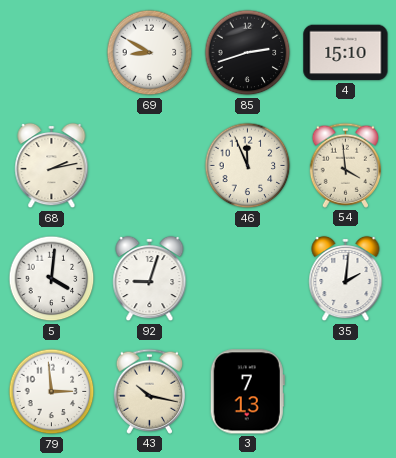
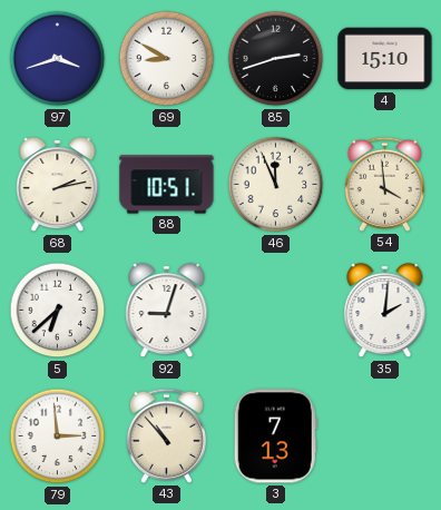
97: none -> 3:42
88: none -> 10:51
5: 4:01 -> 6:38
43: 10:17 -> 10:53
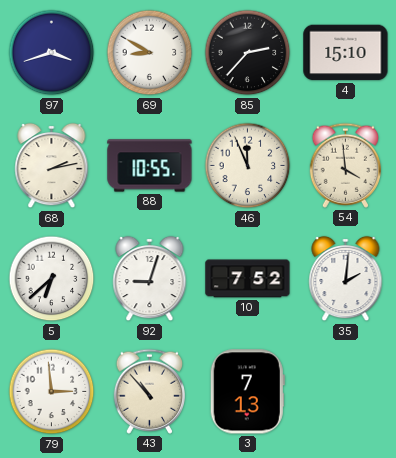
85: 2:42 -> 2:37
88: 10:51 -> 10:55
10: none -> 7:52
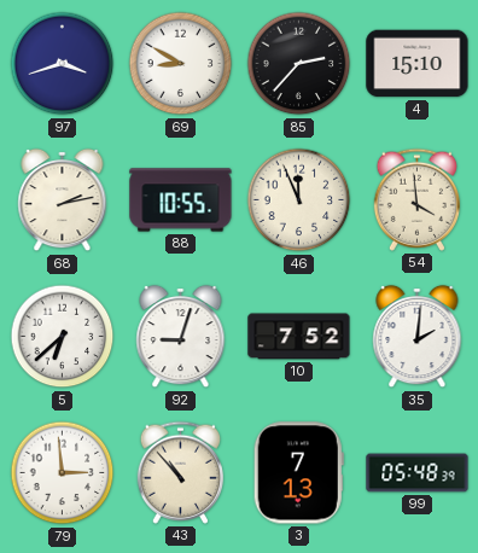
99: none -> 05:48
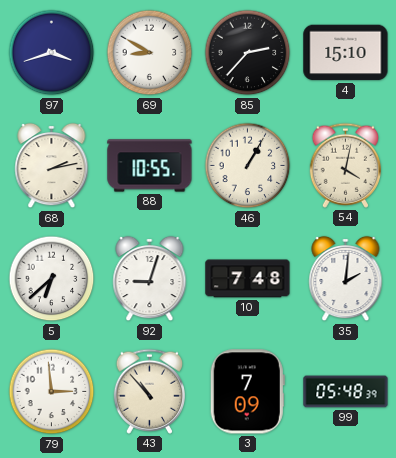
46: 11:56 -> 1:05
54: 3:59 -> 4:02
10: 7:52 -> 7:48
3: 7:13 -> 7:09
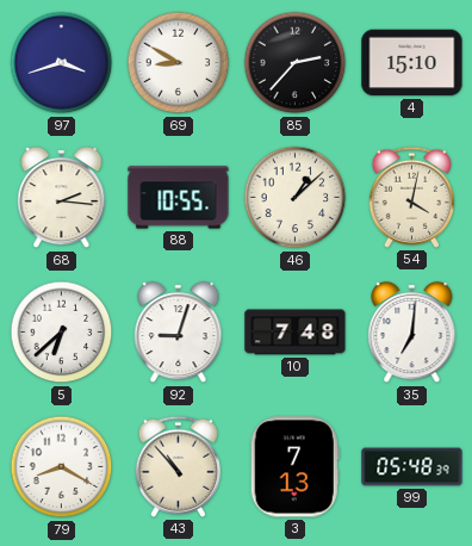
68: 2:13 -> 2:16
46: 1:05 -> 1:08
35: 2:01 -> 7:01
79: 2:59 -> 8:20
3: 7:09 -> 7:13
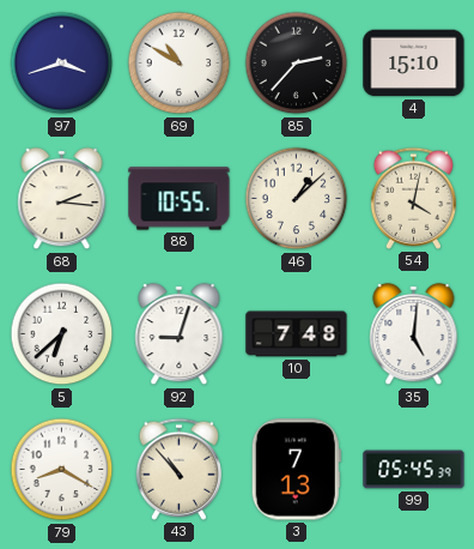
69: 8:50 -> 10:50
35: 7:01 -> 5:01
99: 05:48 -> 05:45
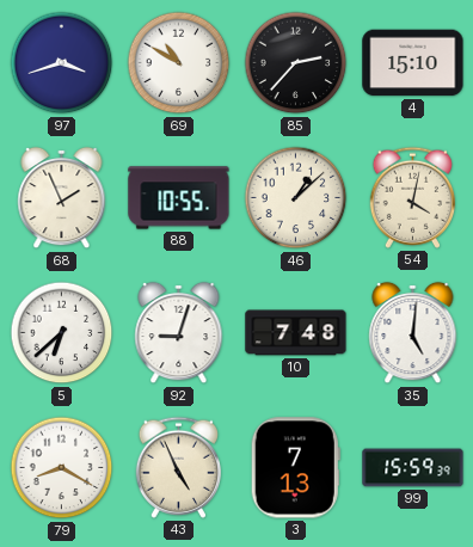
68: 2:16 -> 1:56
43: 10:53 -> 4:56
99: 05:45 -> 15:59
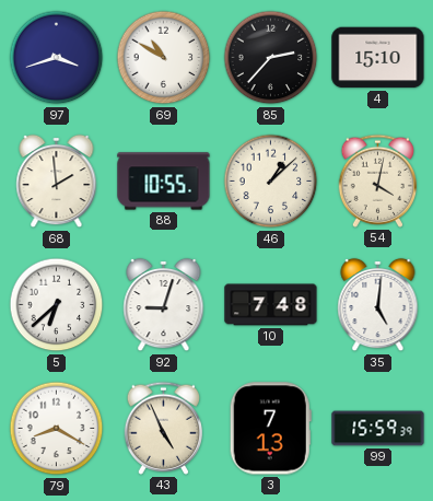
68: 1:56 -> 1:59
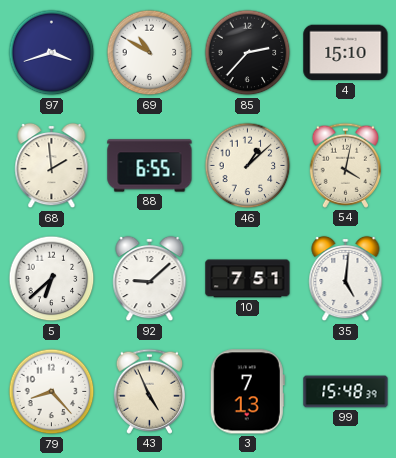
88: 10:55 -> 6:55
92: 9:03 -> 9:08
10: 7:48 -> 7:51
79: 8:20 -> 8:23
99: 15:59 -> 15:48
